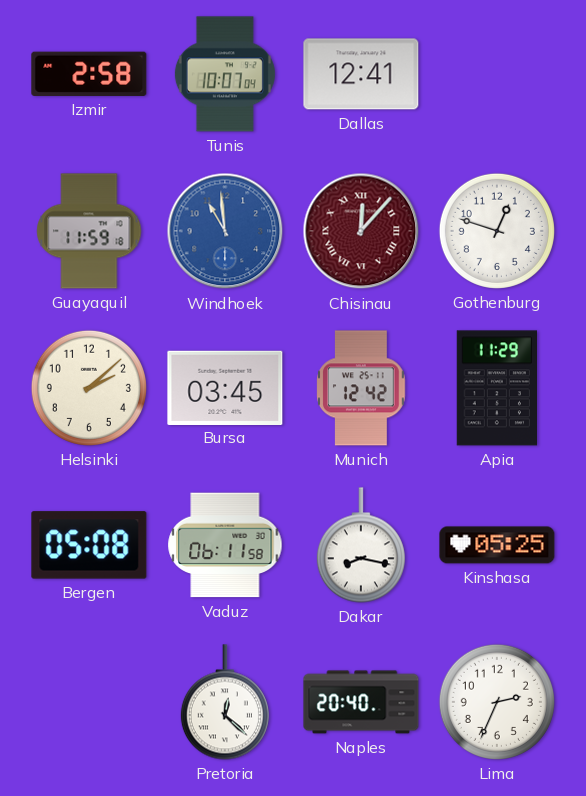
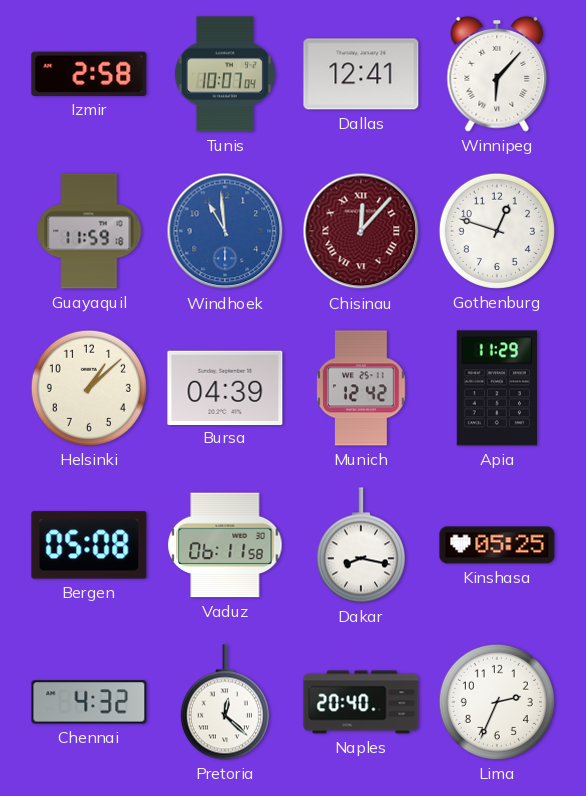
Winnipeg: none -> 6:07
Helsinki: 2:08 -> 1:08
Bursa: 03:45 -> 04:39
Chennai: none -> 4:32
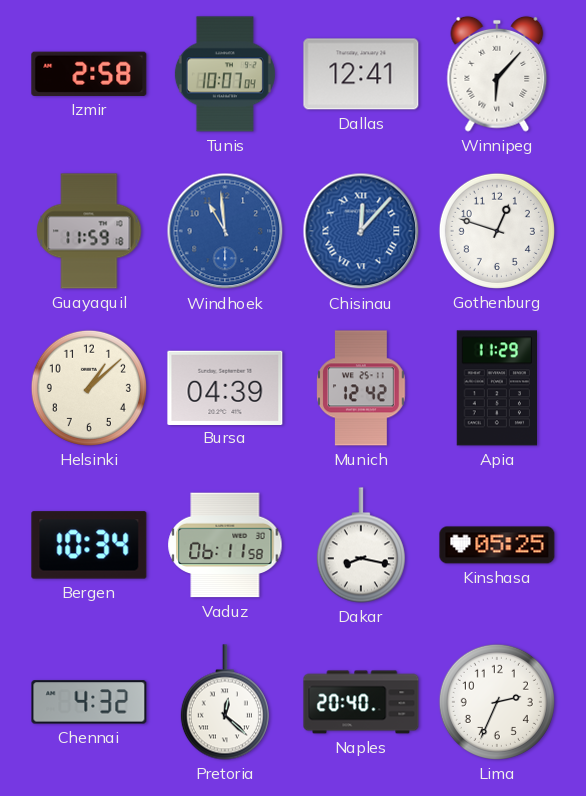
Chisinau dial: burgundy -> blue
Bergen: 05:08 -> 10:34
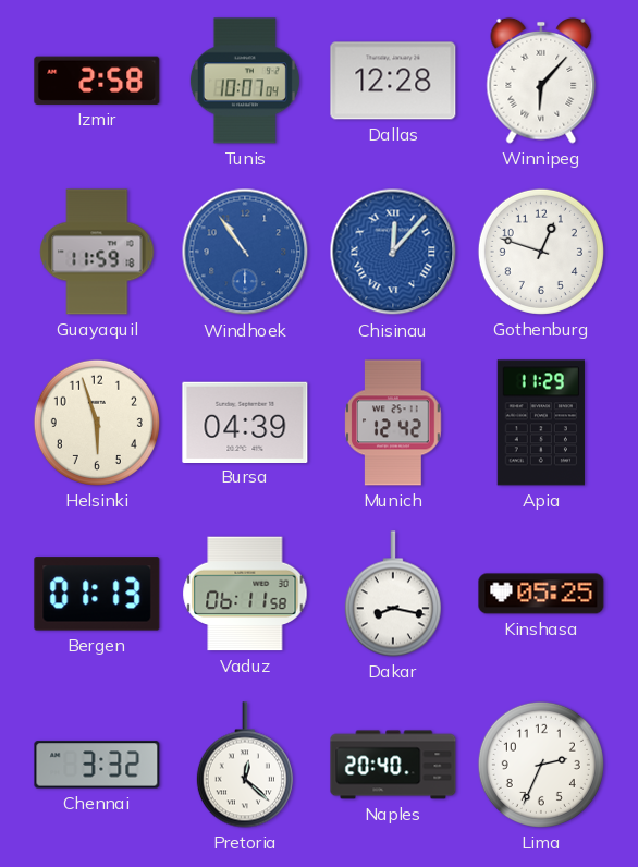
Dallas: 12:41 -> 12:28
Windhoek: 10:59 -> 10:54
Helsinki: 1:08 -> 5:57
Bergen: 10:34 -> 01:13
Chennai: 4:32 -> 3:32
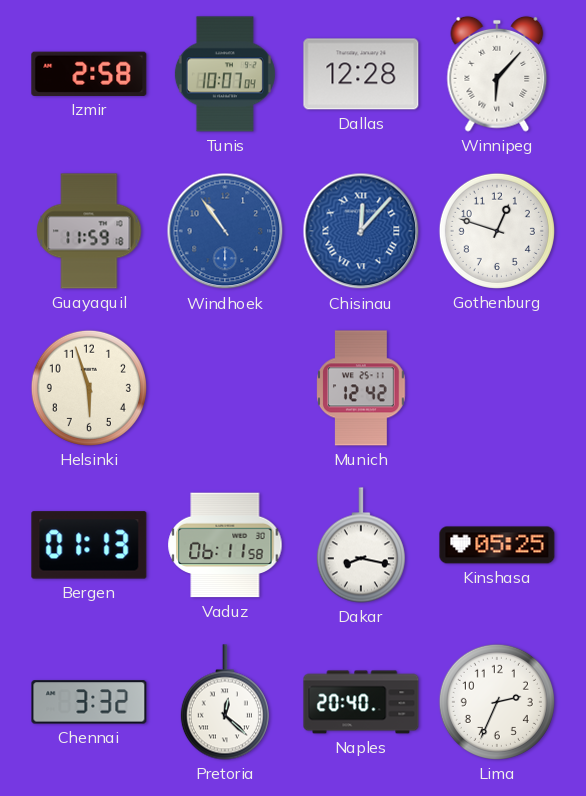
Bursa: 04:39 -> none
Apia: 11:29 -> none
